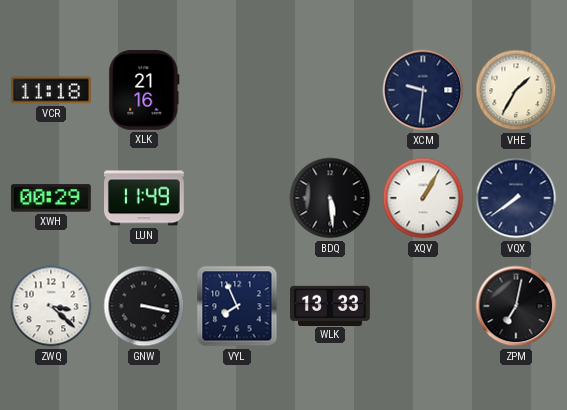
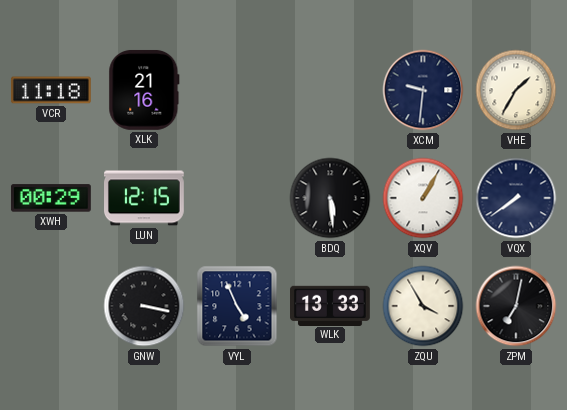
LUN: 11:49 -> 12:15
ZWQ: 3:22 -> none
VYL: 7:56 -> 4:56
ZQU: none -> 3:55
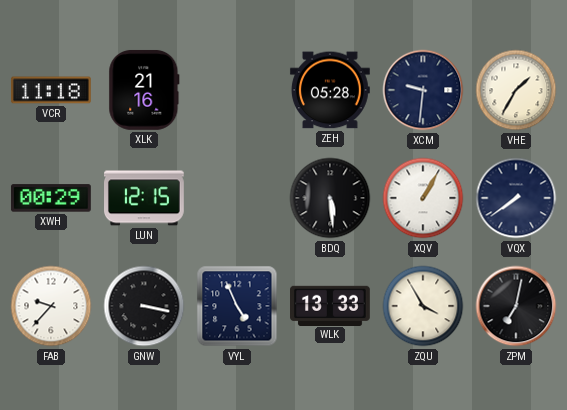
ZEH: none -> 05:28
FAB: none -> 9:37
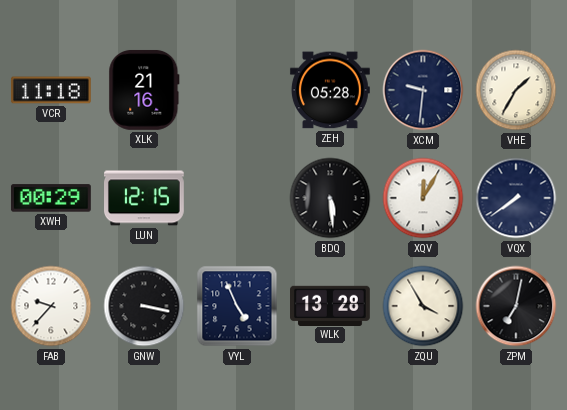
XQV: 1:05 -> 12:05
WLK: 13:33 -> 13:28
